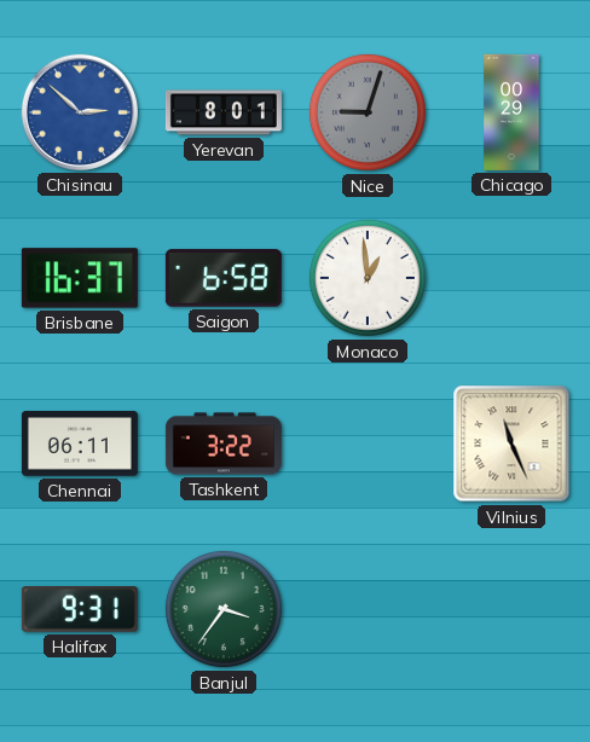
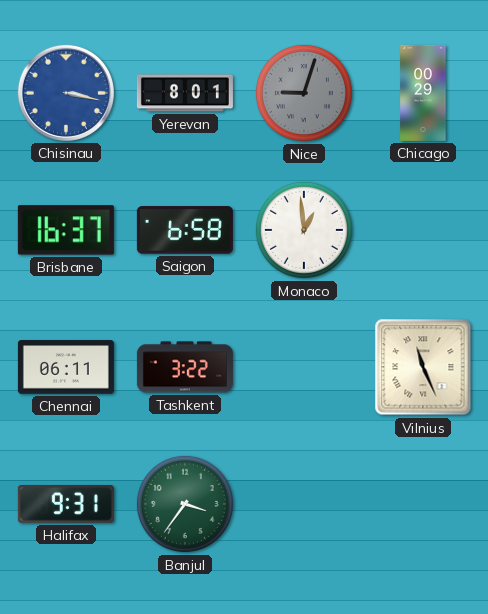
Chisinau: 2:52 -> 3:17
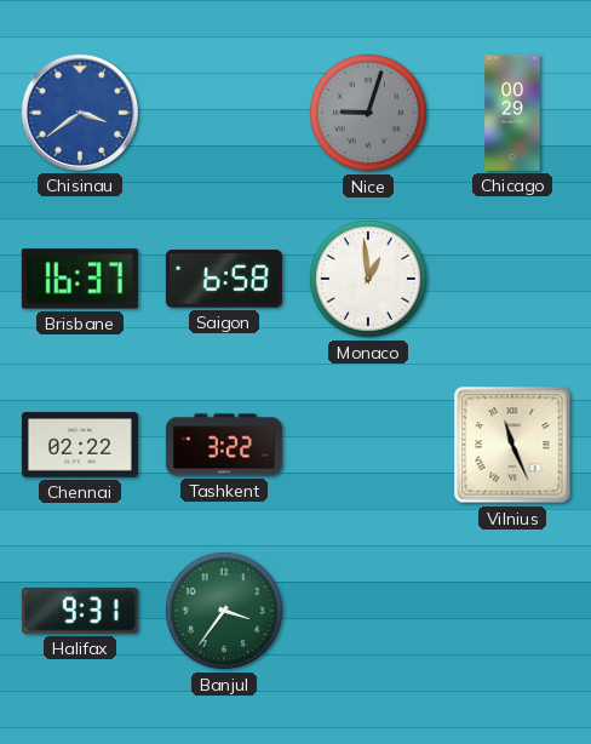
Chisinau: 3:17 -> 3:39
Yerevan: 8:01 -> none
Chennai: 06:11 -> 02:22
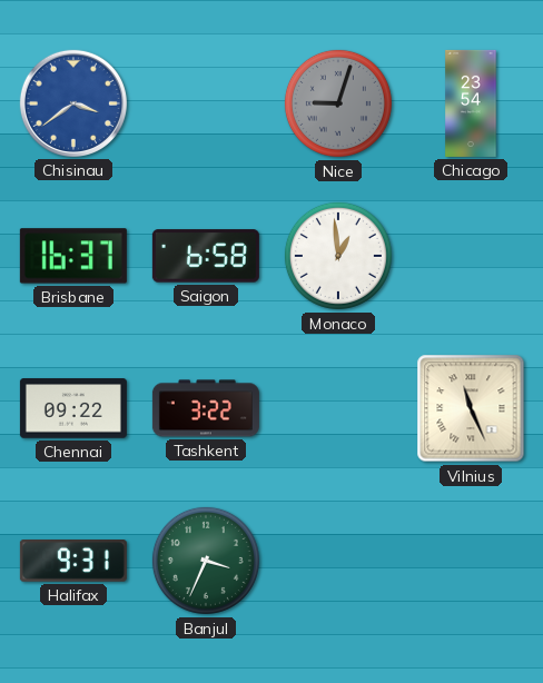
Chicago: 00:29 -> 23:54
Chennai: 02:22 -> 09:22
Banjul: 3:36 -> 3:34
